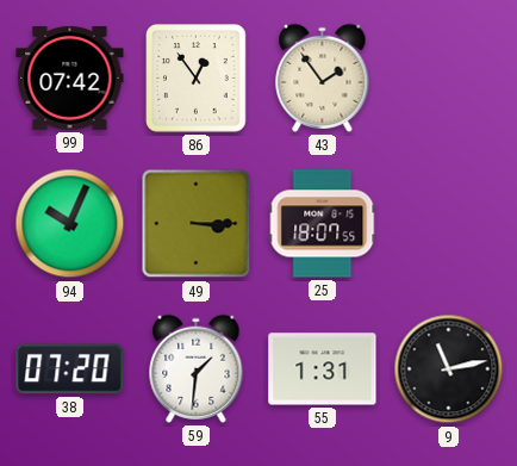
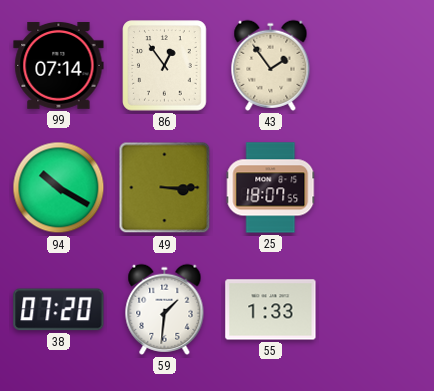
99: 07:42 -> 07:14
94: 10:04 -> 10:20
55: 1:31 -> 1:33
9: 11:13 -> none
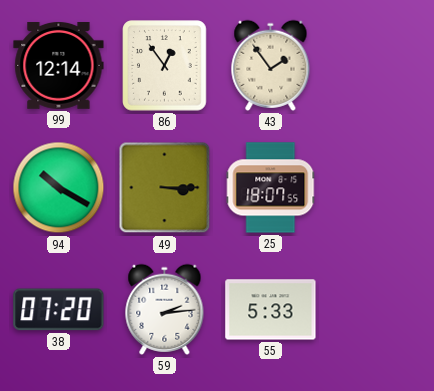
99: 07:14 -> 12:14
59: 1:31 -> 2:14
55: 1:33 -> 5:33
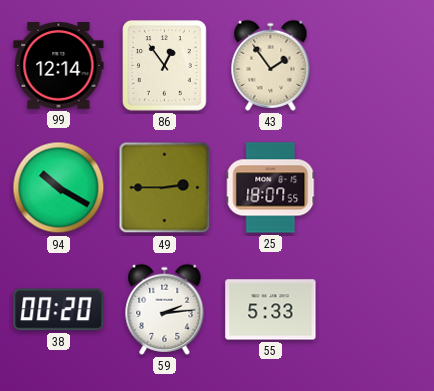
49: 3:15 -> 2:45
38: 07:20 -> 00:20
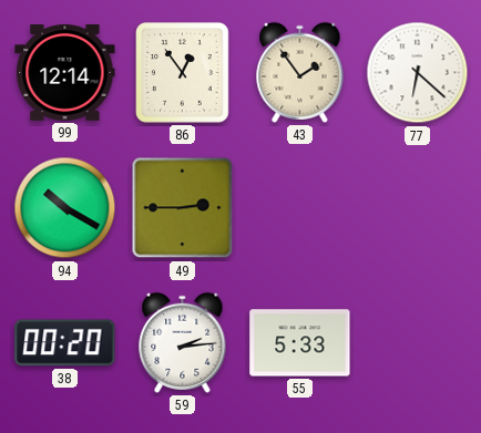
77: none -> 6:22
25: 18:07 -> none
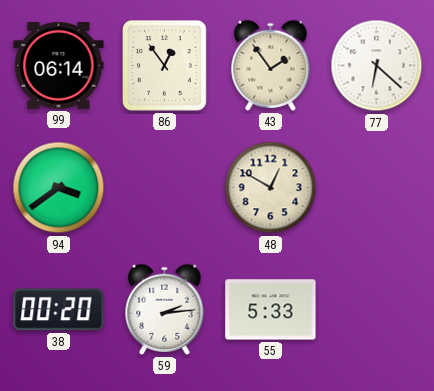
99: 12:14 -> 06:14
94: 10:20 -> 3:39
49: 2:45 -> none
48: none -> 12:50
